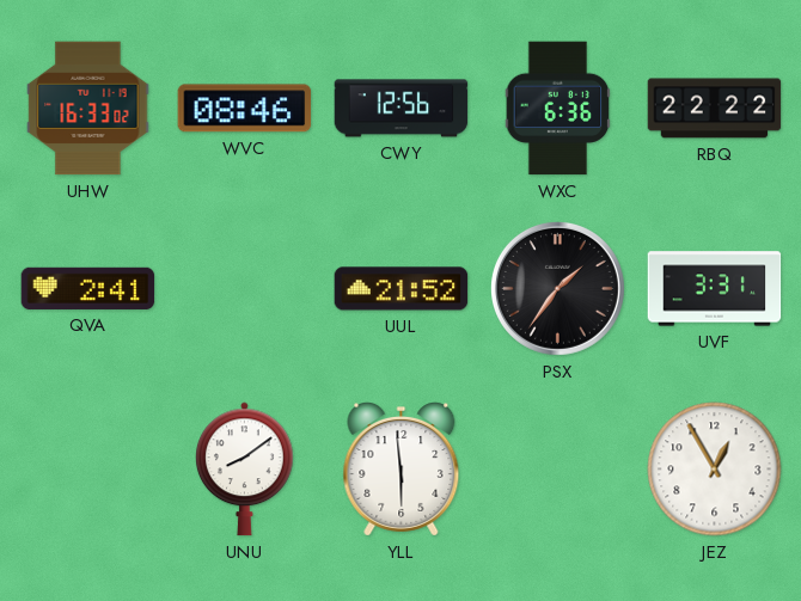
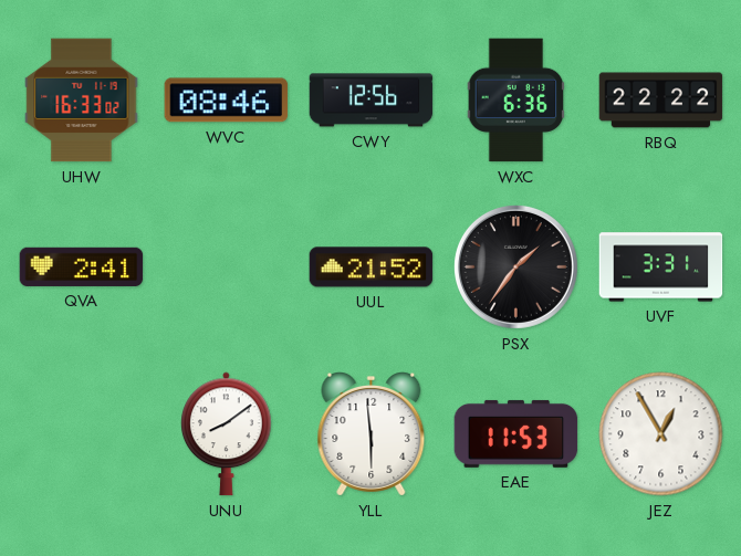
EAE: none -> 11:53
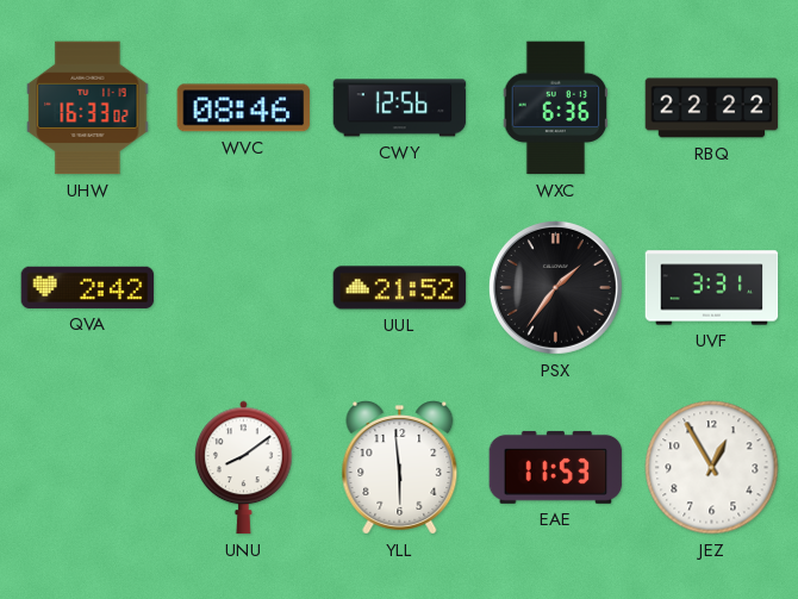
QVA: 2:41 -> 2:42
